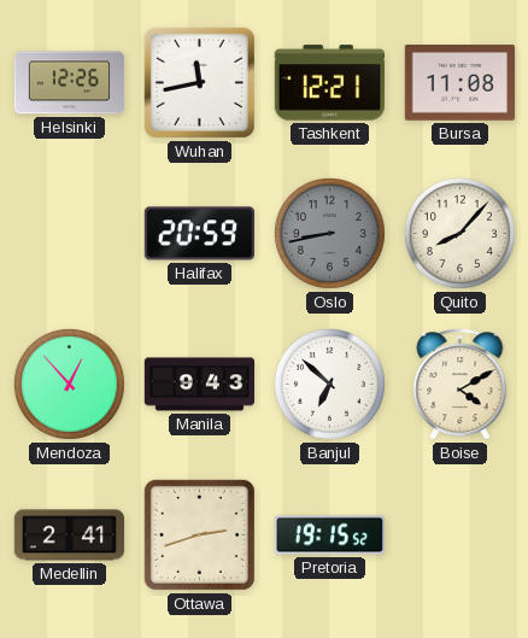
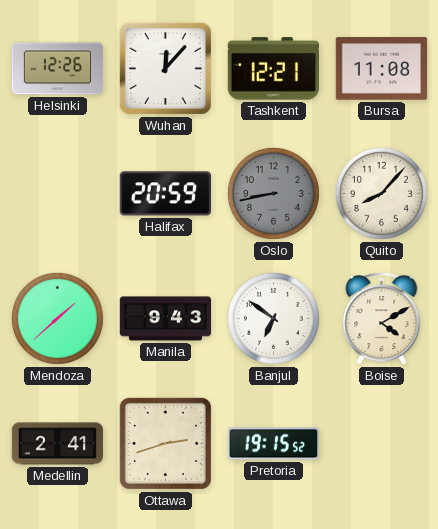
Wuhan: 11:43 -> 12:07
Mendoza: 12:53 -> 1:38
Banjul: 6:52 -> 6:51
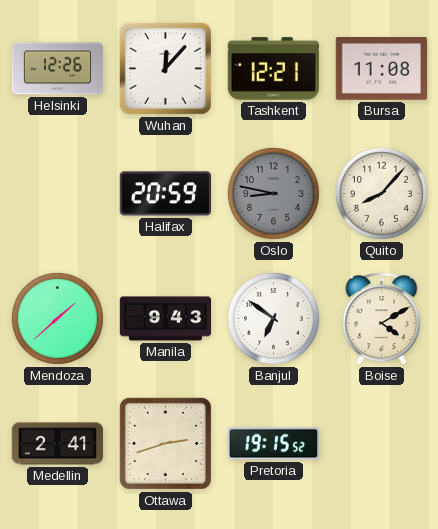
Oslo: 8:43 -> 8:47
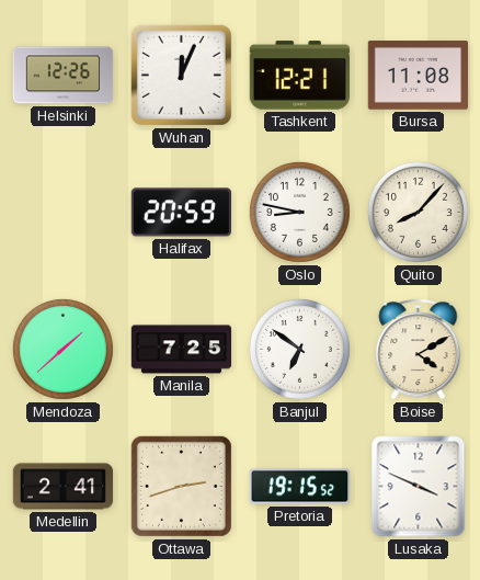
Wuhan: 12:07 -> 12:04
Oslo dial: grey -> white
Manila: 9:43 -> 7:25
Lusaka: none -> 3:49
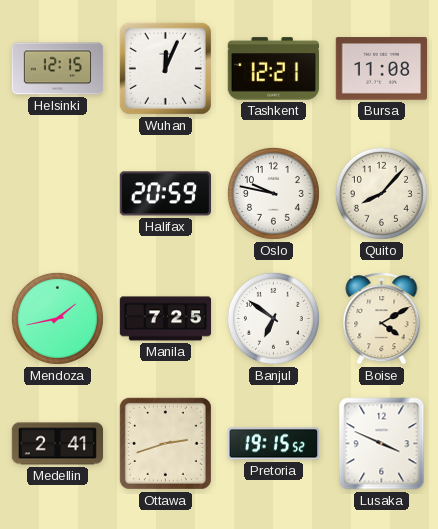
Helsinki: 12:26 -> 12:15
Oslo: 8:47 -> 9:47
Mendoza: 1:38 -> 1:43
